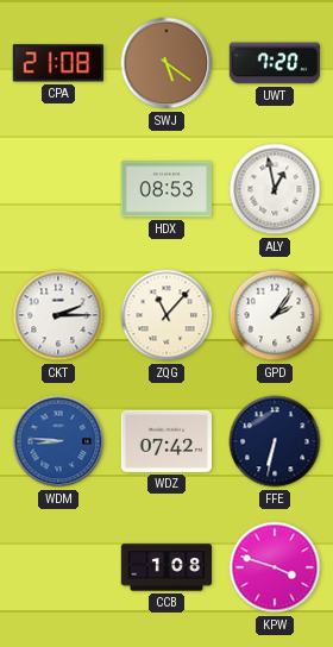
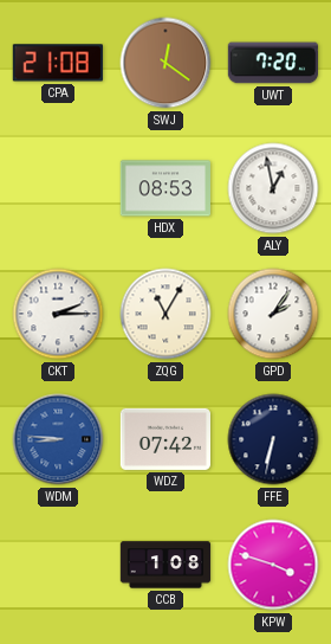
SWJ: 5:21 -> 12:21
ZQG: 11:07 -> 11:05
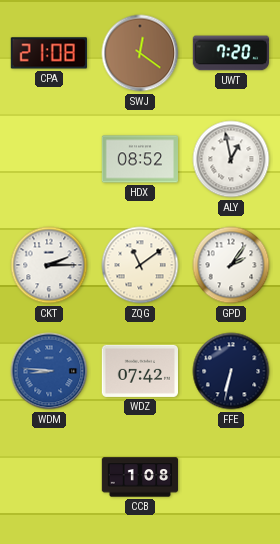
HDX: 08:53 -> 08:52
ZQG: 11:05 -> 11:09
KPW: 3:48 -> none
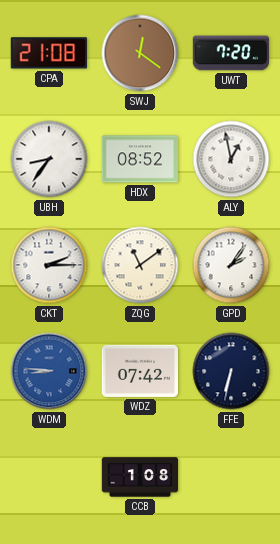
UBH: none -> 8:36
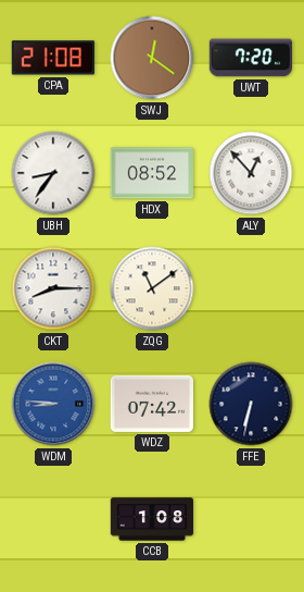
ALY: 12:58 -> 12:53
CKT: 2:15 -> 8:15
GPD: 2:06 -> none
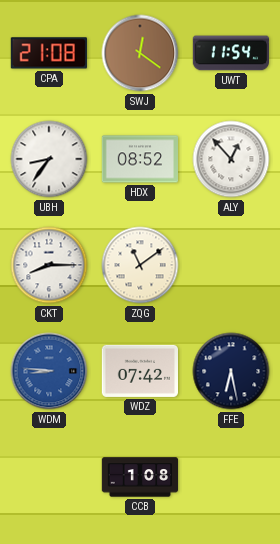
UWT: 7:20 -> 11:54
FFE: 6:32 -> 6:28
